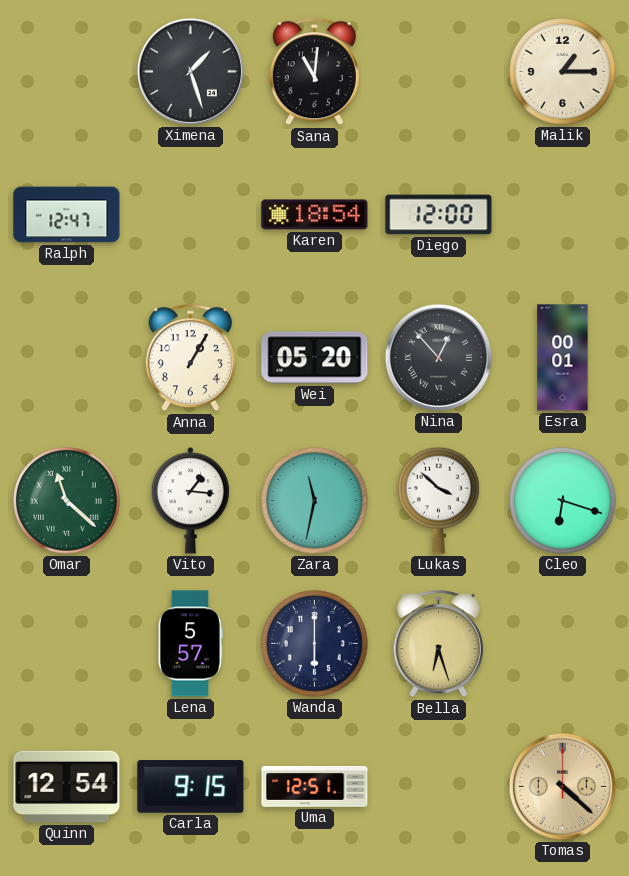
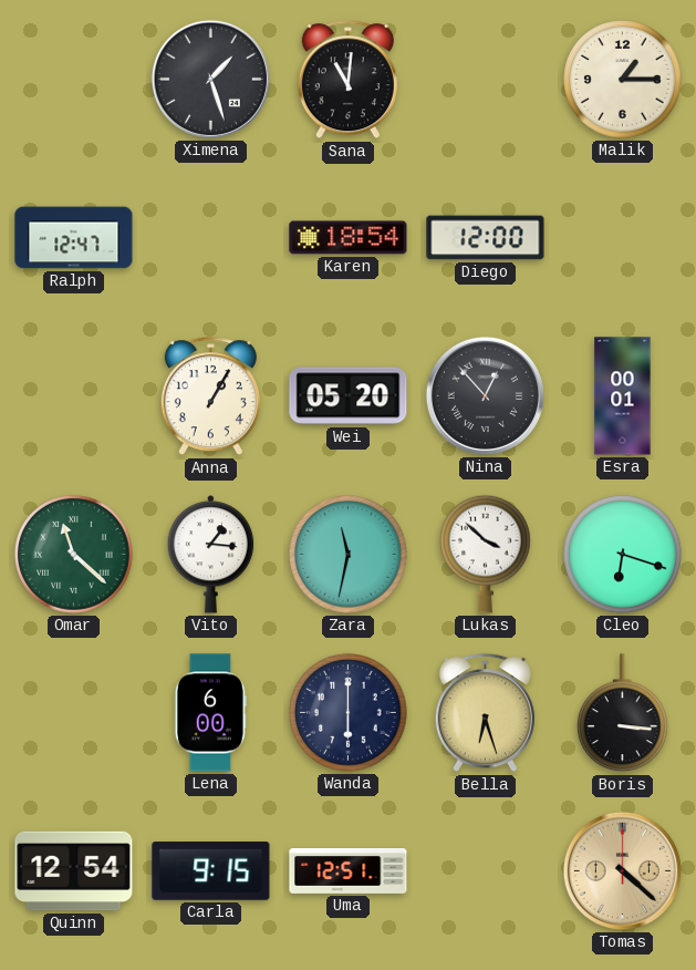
Lena: 5:57 -> 6:00
Boris: none -> 3:16
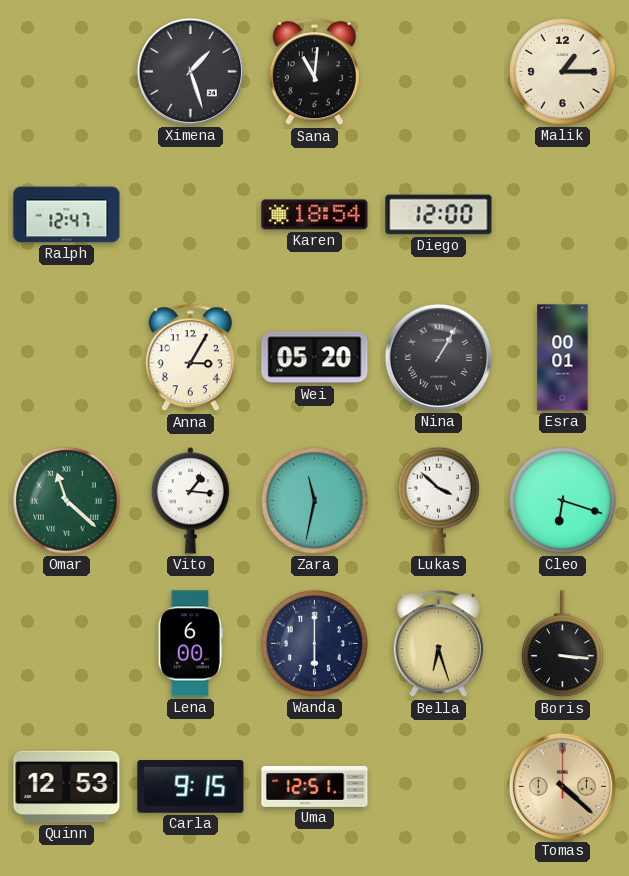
Anna: 1:05 -> 3:05
Nina: 12:53 -> 1:05
Quinn: 12:54 -> 12:53
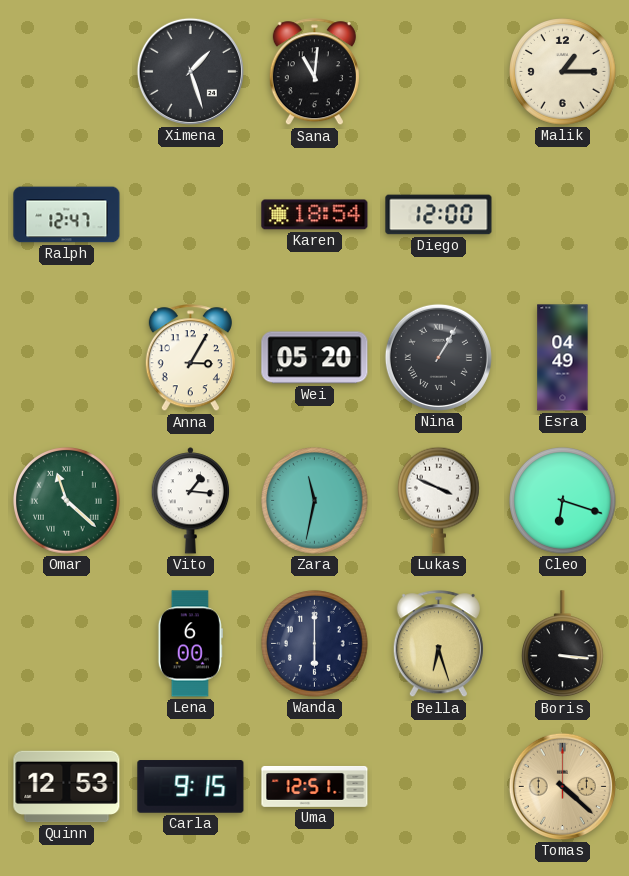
Esra: 00:01 -> 04:49
Lukas: 3:52 -> 3:49
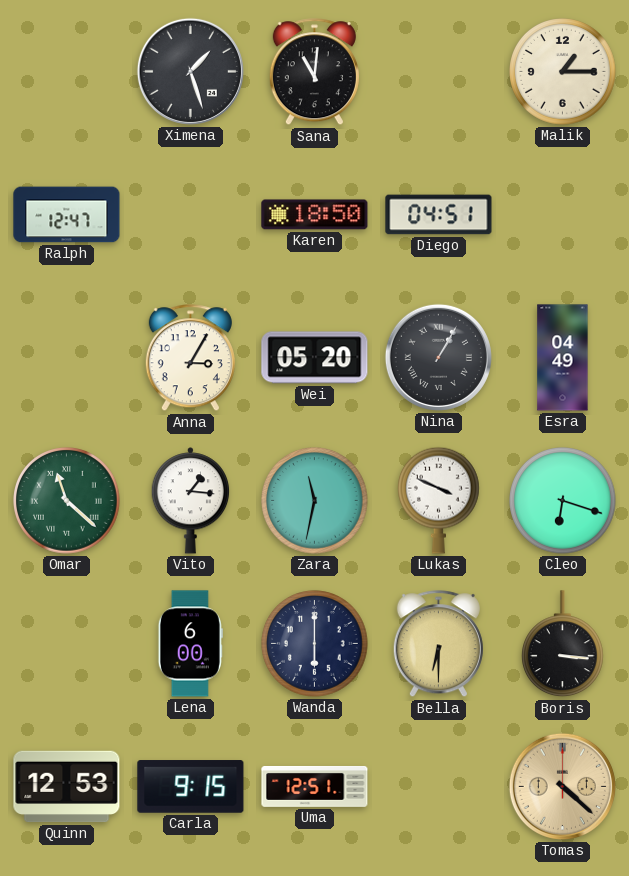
Karen: 18:54 -> 18:50
Diego: 12:00 -> 04:51
Bella: 6:27 -> 6:30
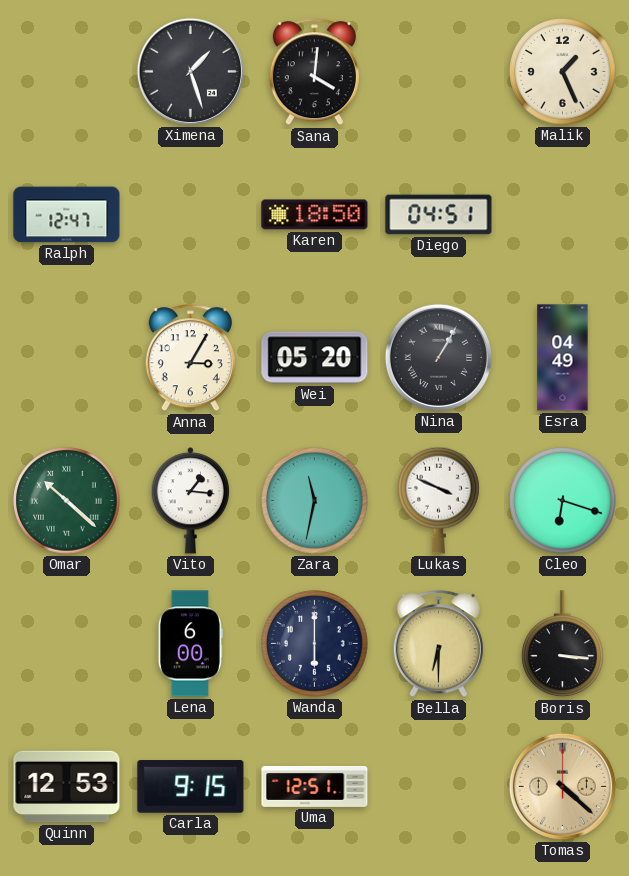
Sana: 11:01 -> 4:01
Malik: 1:15 -> 1:26
Omar: 11:22 -> 10:22
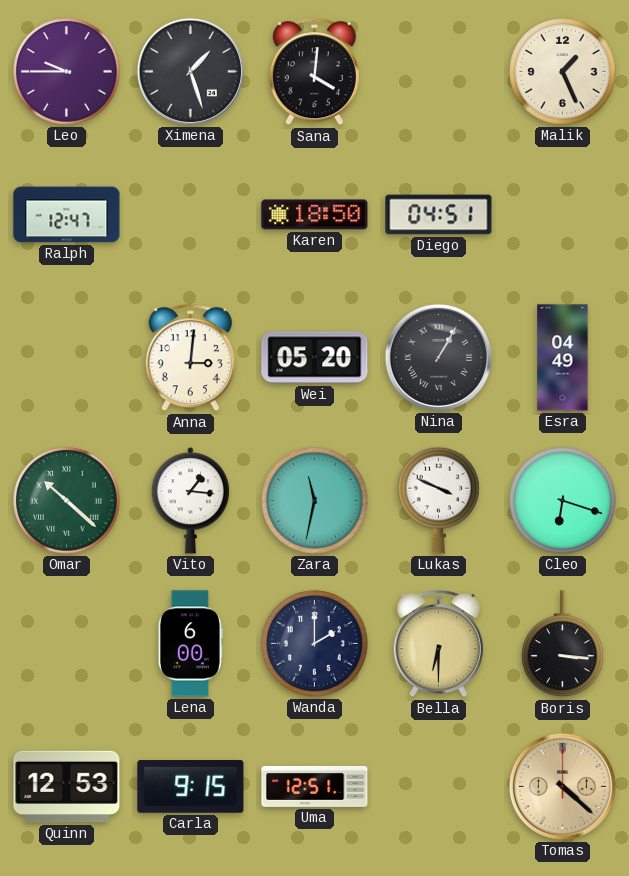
Leo: none -> 9:45
Anna: 3:05 -> 3:01
Wanda: 6:00 -> 2:00
